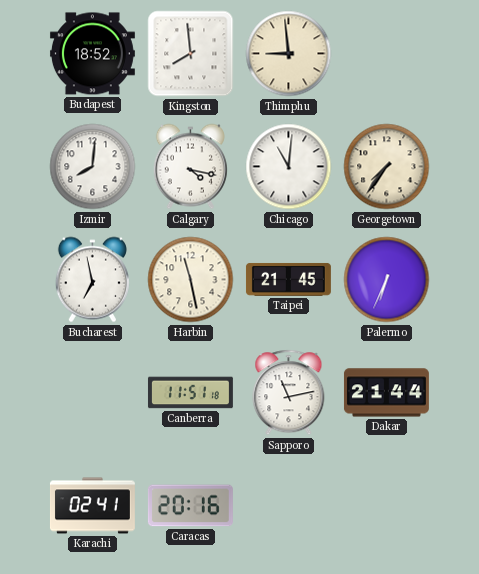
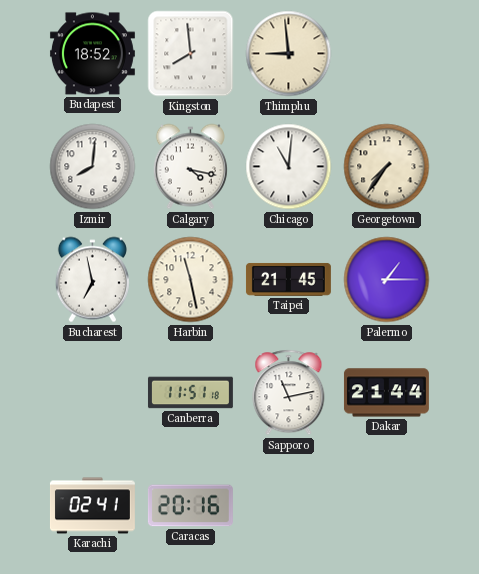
Palermo: 6:34 -> 1:15
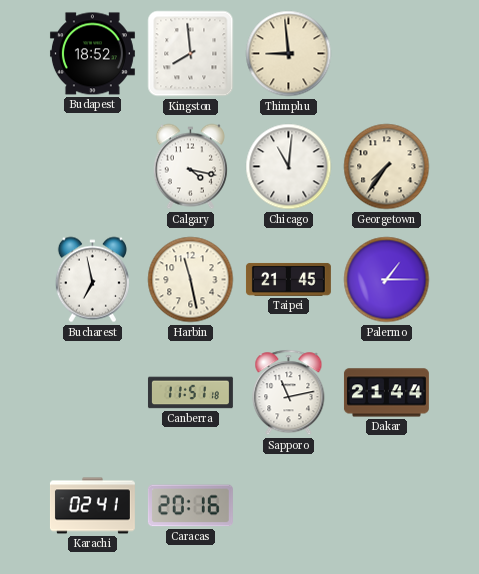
Izmir: 8:01 -> none
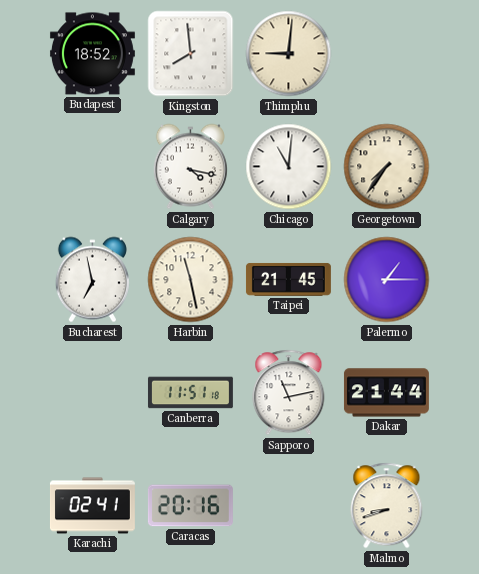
Thimphu: 8:59 -> 9:01
Malmo: none -> 8:42
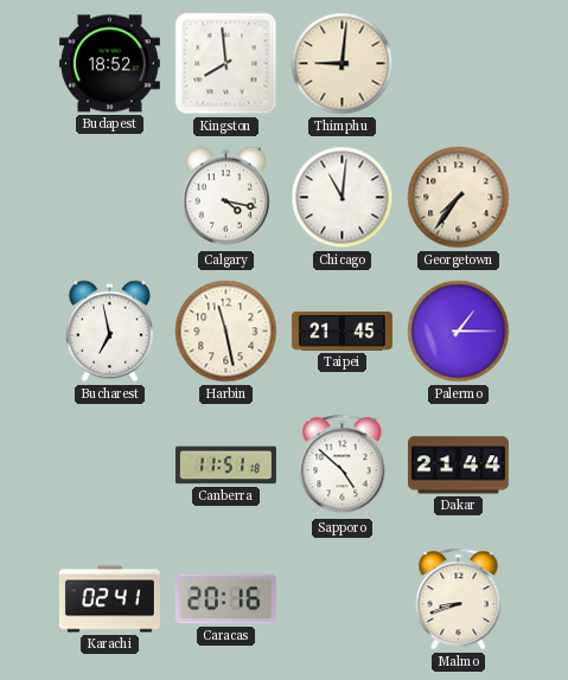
Sapporo: 11:13 -> 4:52
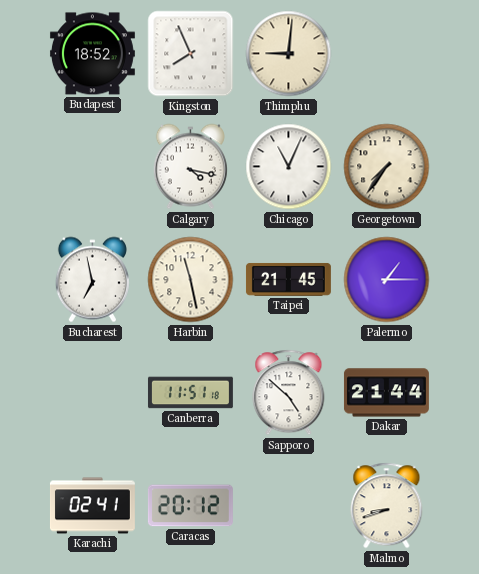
Kingston: 7:59 -> 7:56
Chicago: 11:01 -> 11:04
Caracas: 20:16 -> 20:12
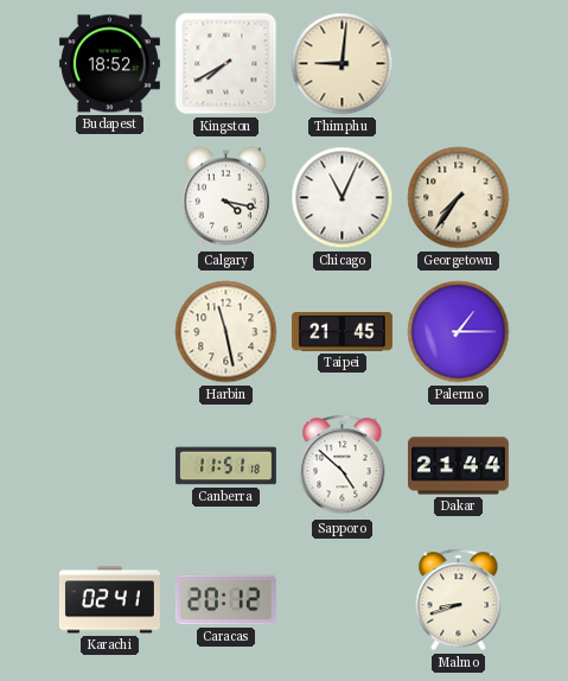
Kingston: 7:56 -> 7:40
Bucharest: 6:58 -> none
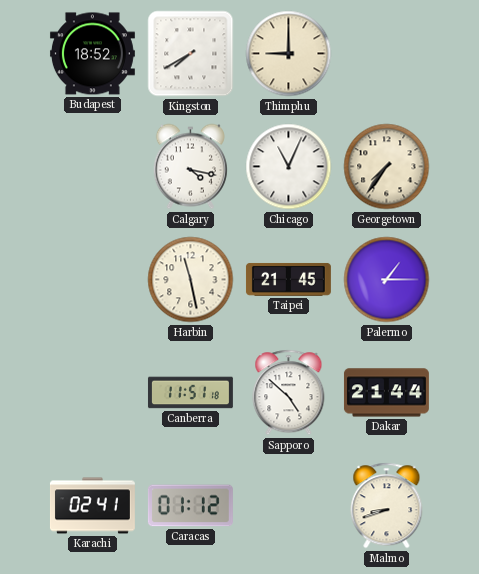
Thimphu: 9:01 -> 9:00
Caracas: 20:12 -> 01:12
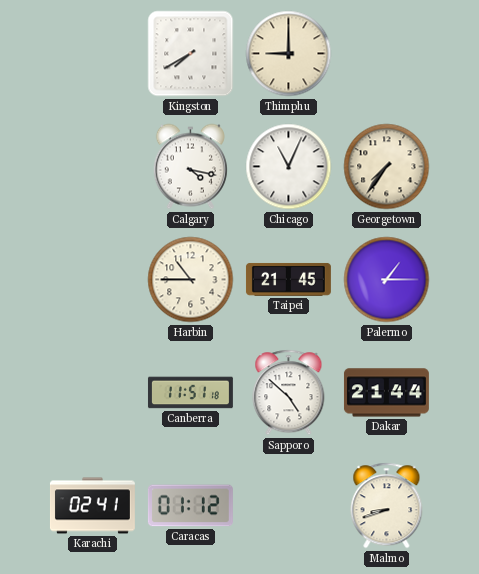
Budapest: 18:52 -> none
Harbin: 11:28 -> 10:45
